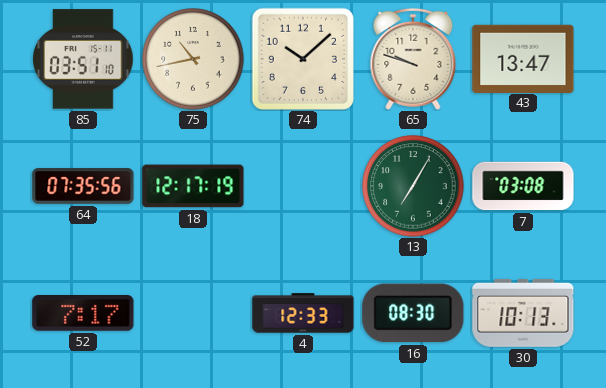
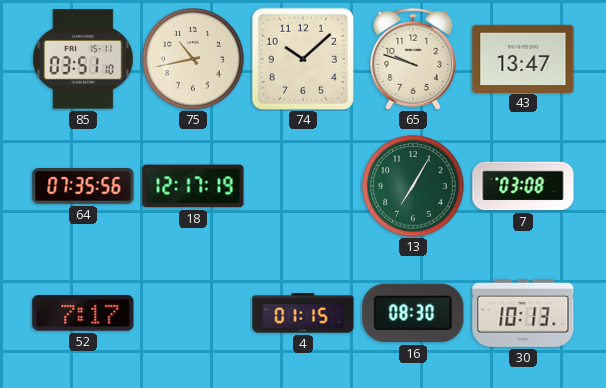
4: 12:33 -> 01:15
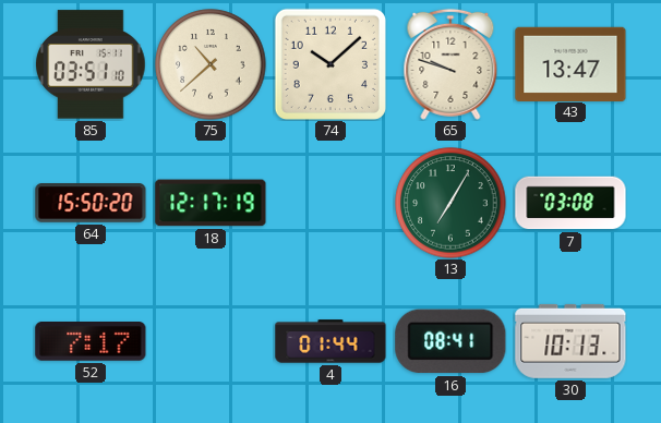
75: 10:43 -> 10:38
64: 07:35 -> 15:50
4: 01:15 -> 01:44
16: 08:30 -> 08:41
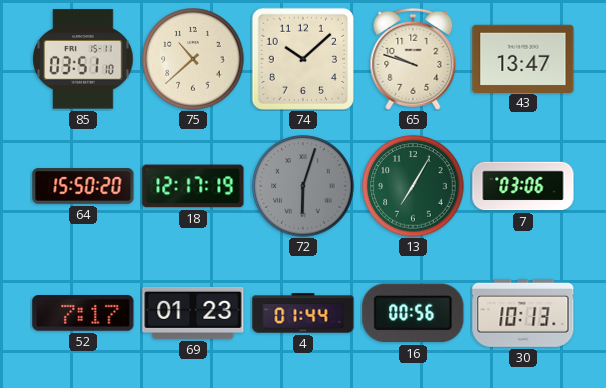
72: none -> 6:03
7: 03:08 -> 03:06
69: none -> 01:23
16: 08:41 -> 00:56
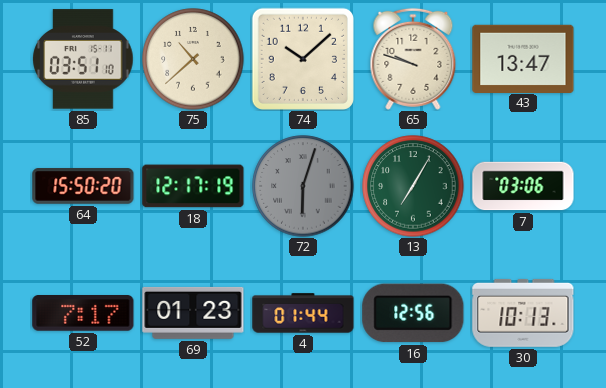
16: 00:56 -> 12:56
